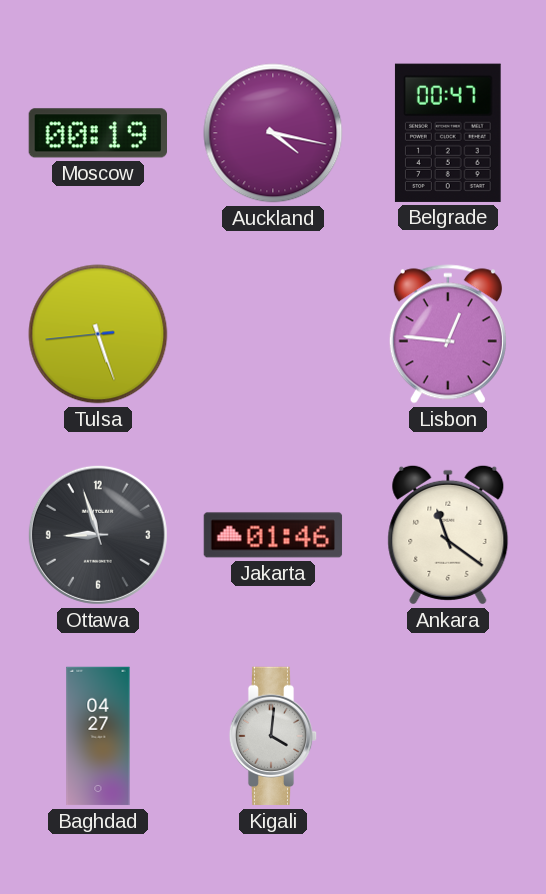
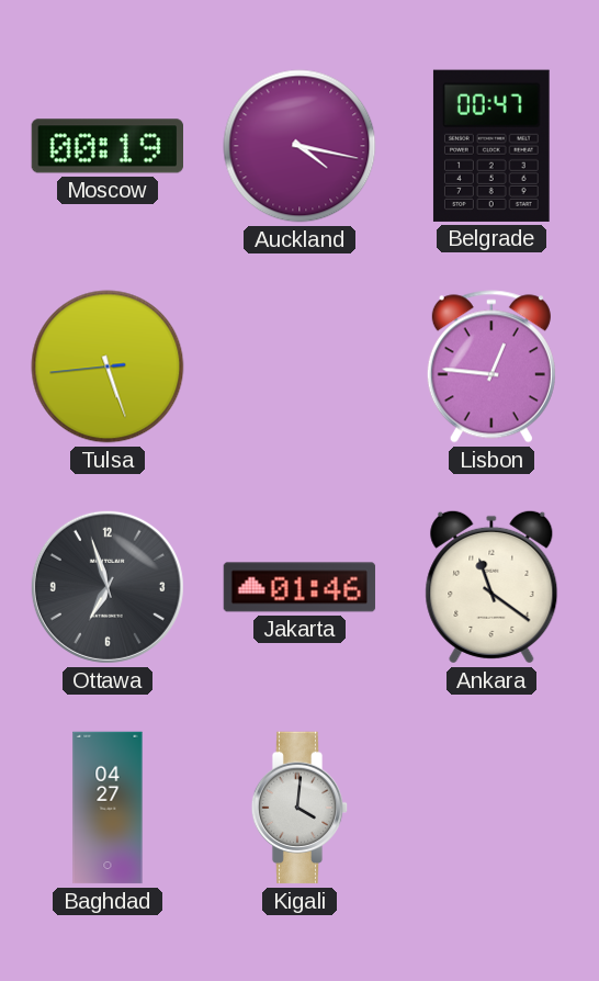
Ottawa: 8:57 -> 6:57
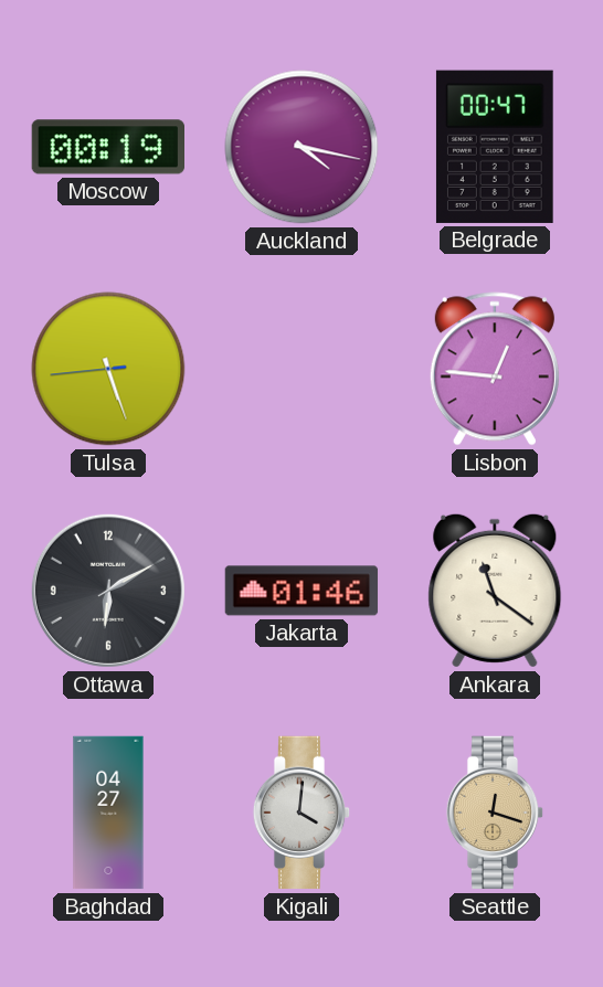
Ottawa: 6:57 -> 6:10
Seattle: none -> 12:18
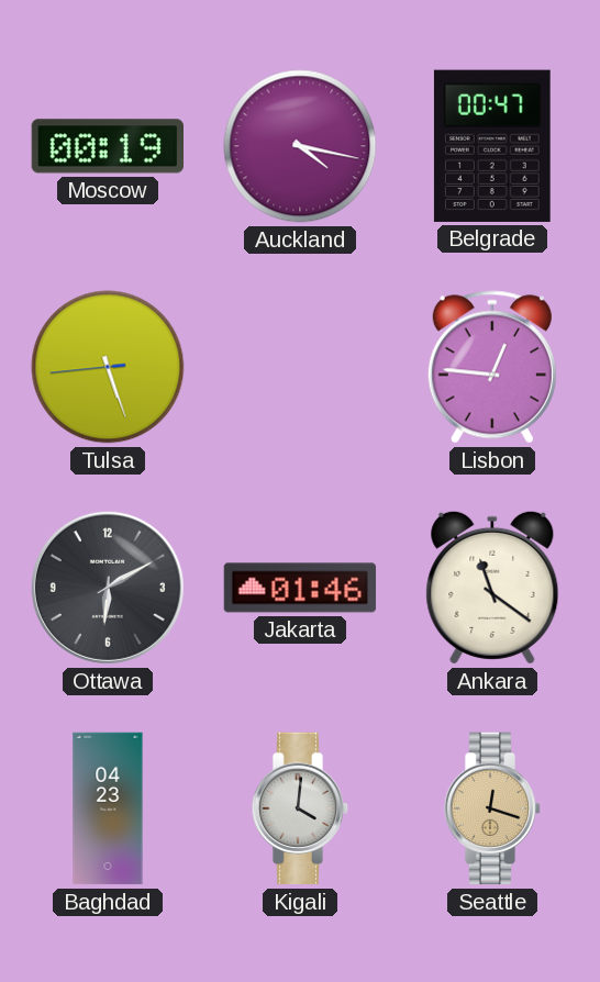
Baghdad: 04:27 -> 04:23
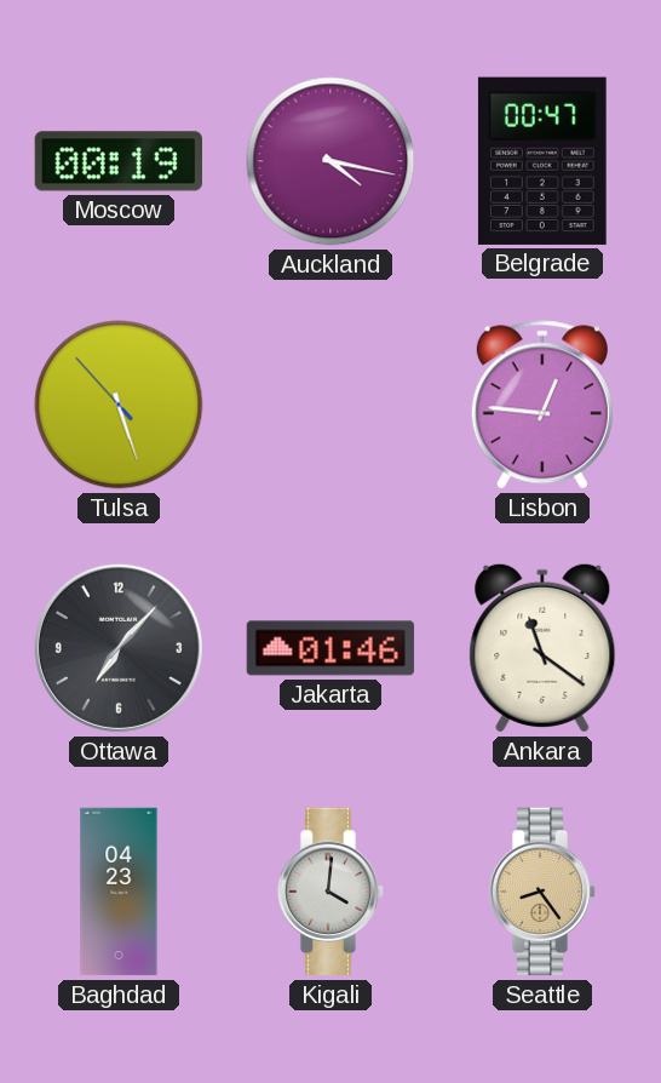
Tulsa: 5:26:44 -> 5:26:53
Ottawa: 6:10 -> 7:07
Seattle: 12:18 -> 8:24
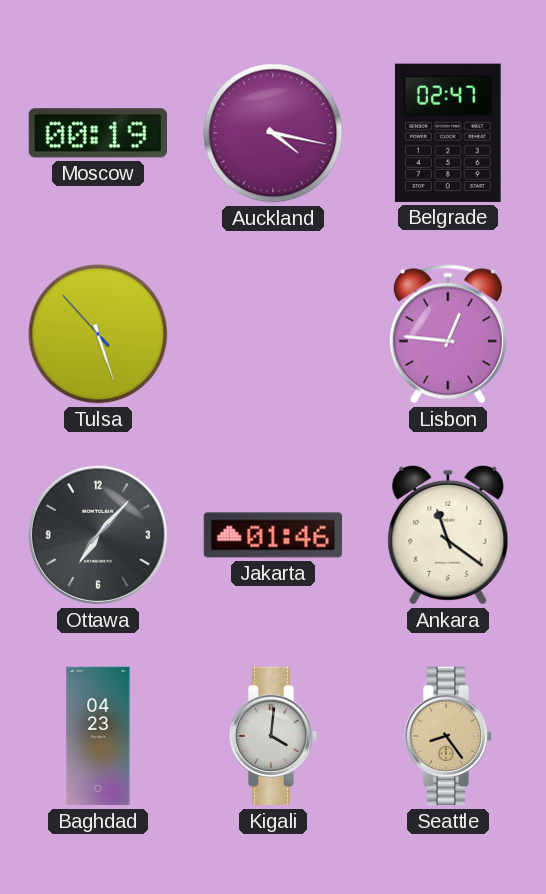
Belgrade: 00:47 -> 02:47
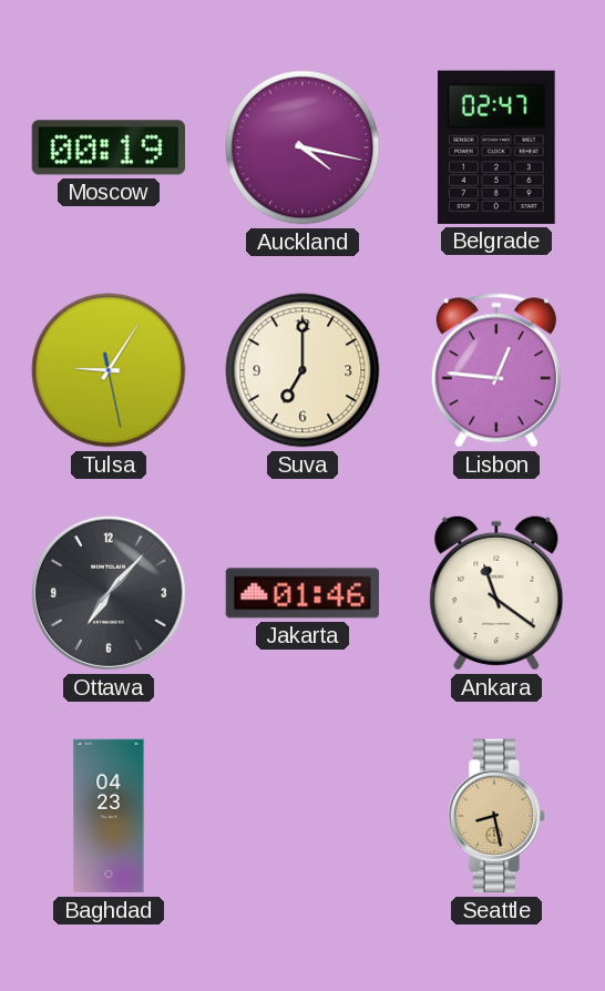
Tulsa: 5:26 -> 9:05
Suva: none -> 7:00
Kigali: 4:01 -> none
Seattle: 8:24 -> 8:28
